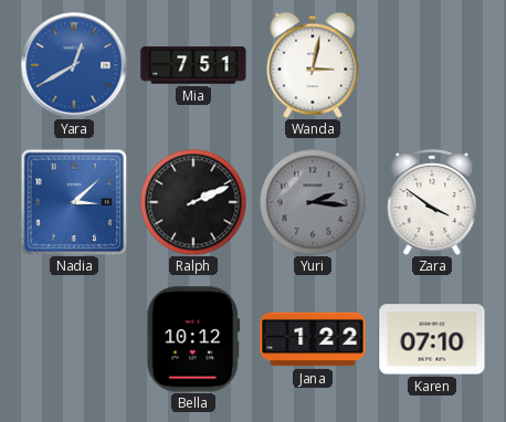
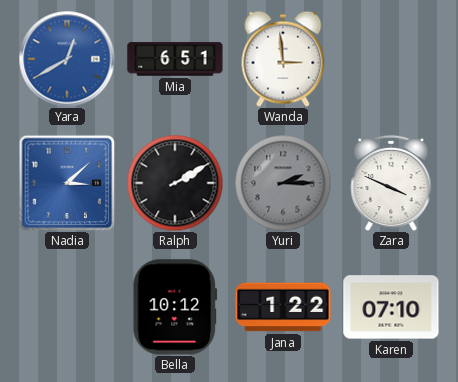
Mia: 7:51 -> 6:51
Wanda: 3:02 -> 2:59
Ralph: 2:11 -> 2:10
Yuri: 2:16 -> 2:15
Zara: 3:51 -> 3:49
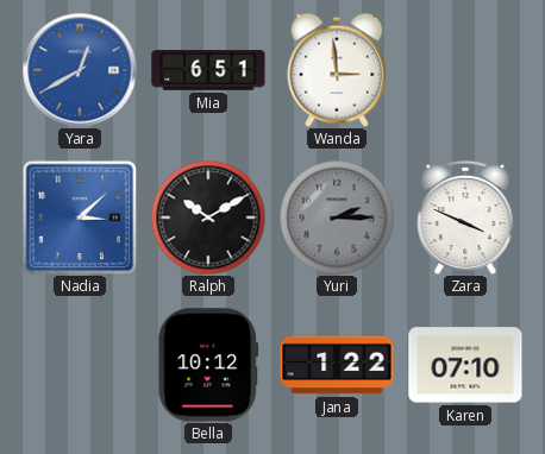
Ralph: 2:10 -> 10:10
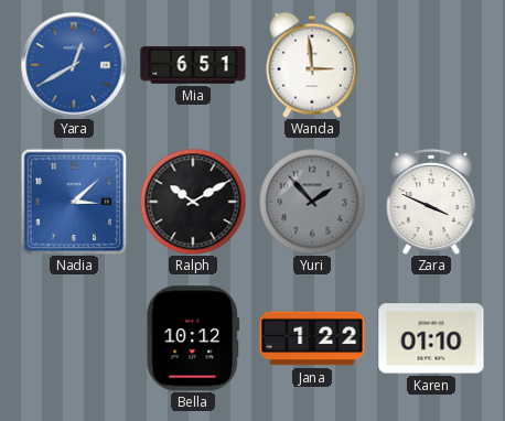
Yuri: 2:15 -> 1:53
Karen: 07:10 -> 01:10
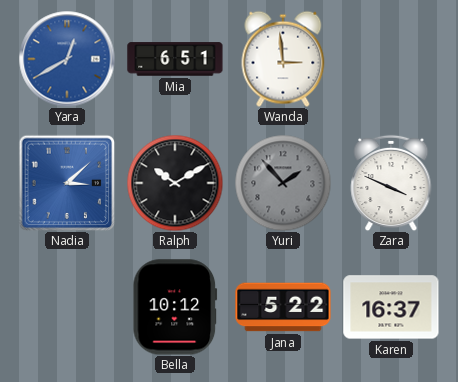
Jana: 1:22 -> 5:22
Karen: 01:10 -> 16:37
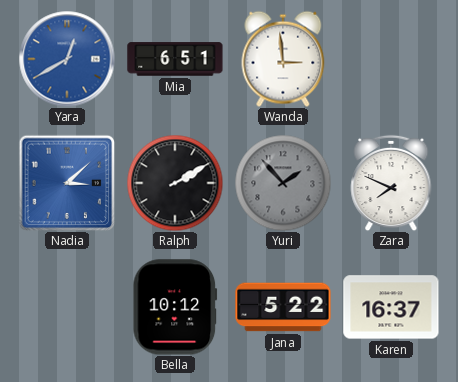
Ralph: 10:10 -> 2:10
Zara: 3:49 -> 7:49
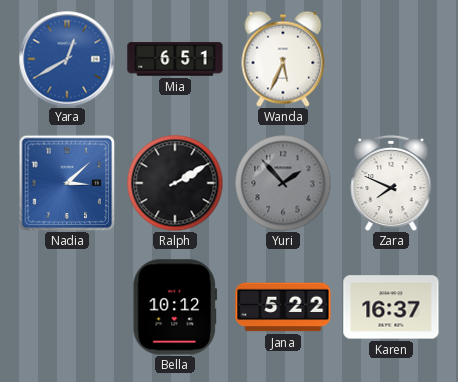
Wanda: 2:59 -> 5:34
